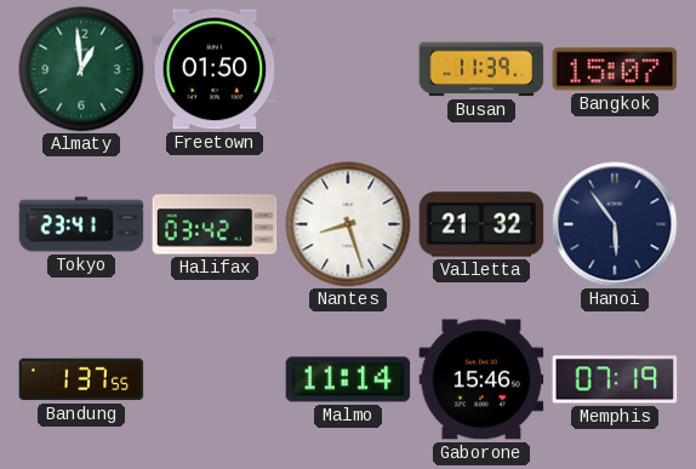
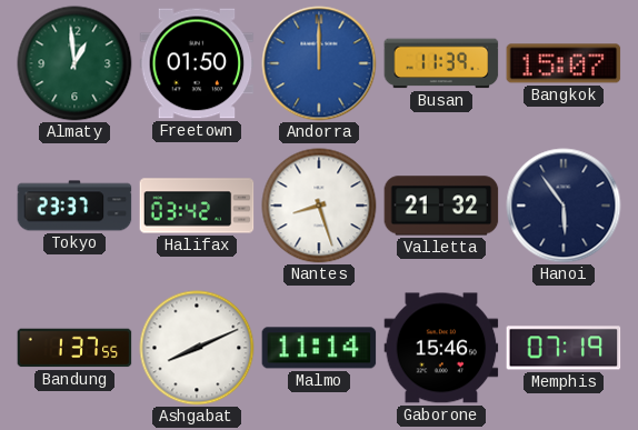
Andorra: none -> 12:00
Tokyo: 23:41 -> 23:37
Ashgabat: none -> 8:11
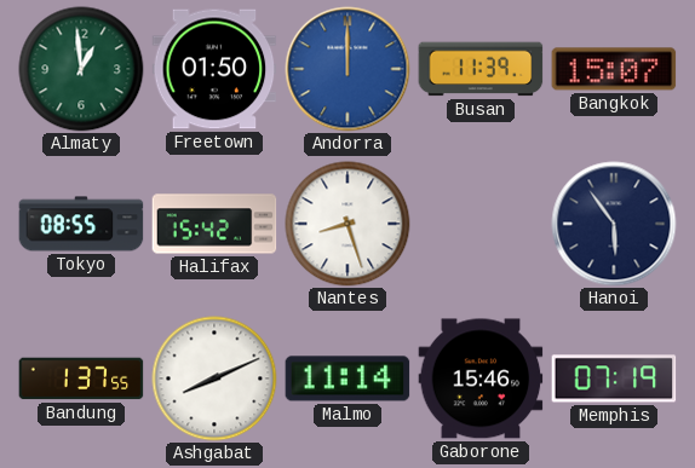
Tokyo: 23:37 -> 08:55
Halifax: 03:42 -> 15:42
Valletta: 21:32 -> none
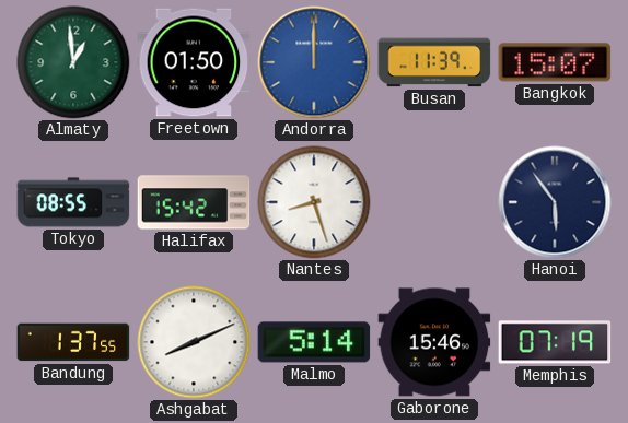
Malmo: 11:14 -> 5:14
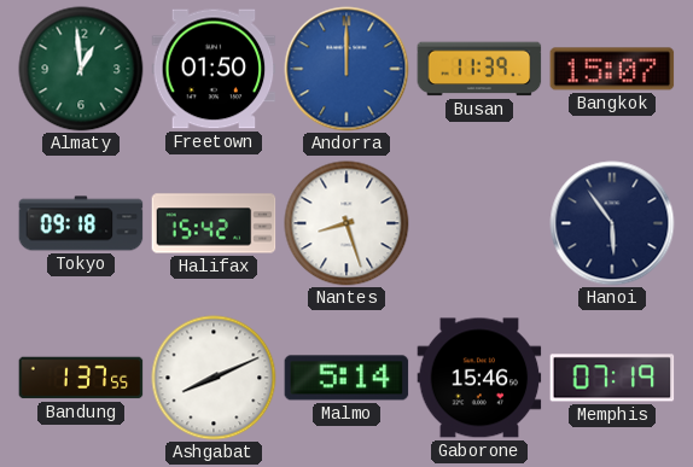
Tokyo: 08:55 -> 09:18
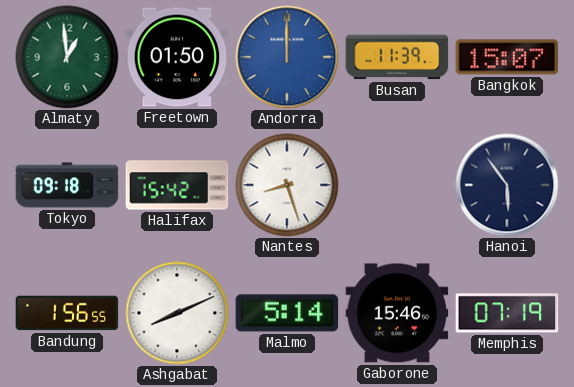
Bandung: 1:37 -> 1:56
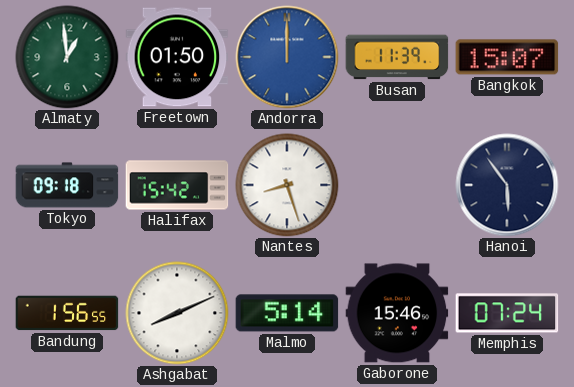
Memphis: 07:19 -> 07:24
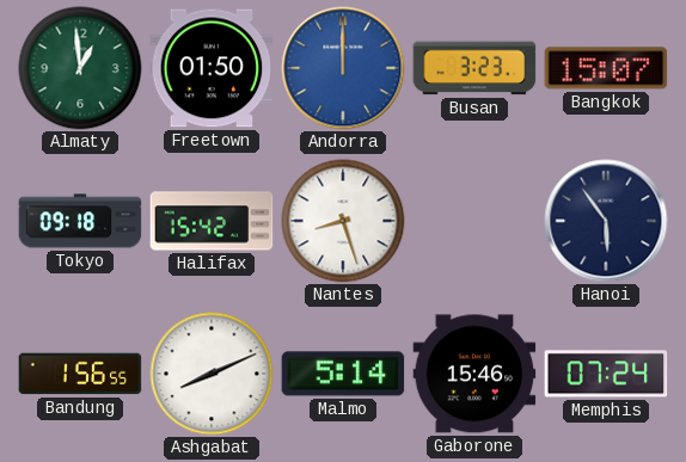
Busan: 11:39 -> 3:23
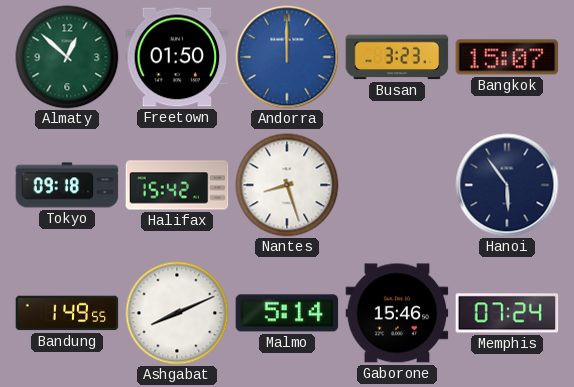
Almaty: 12:59 -> 12:52
Bandung: 1:56 -> 1:49
